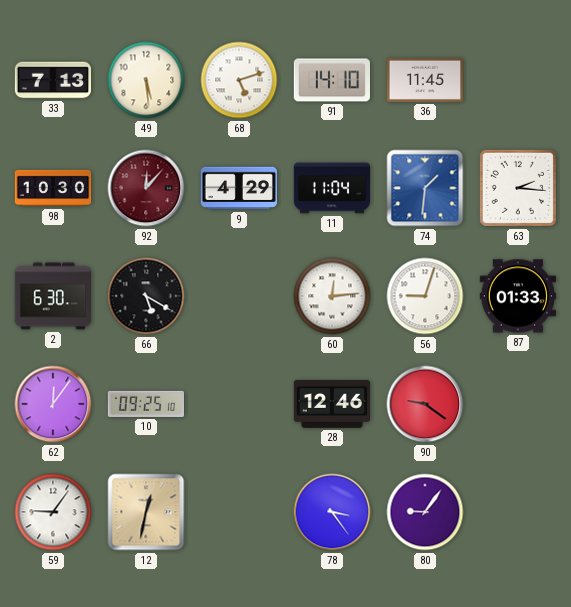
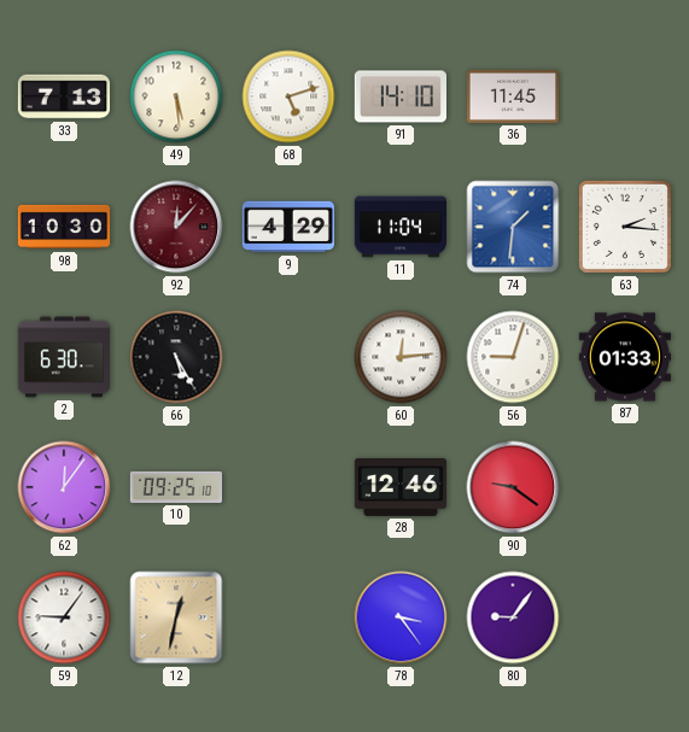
66: 5:20 -> 5:25
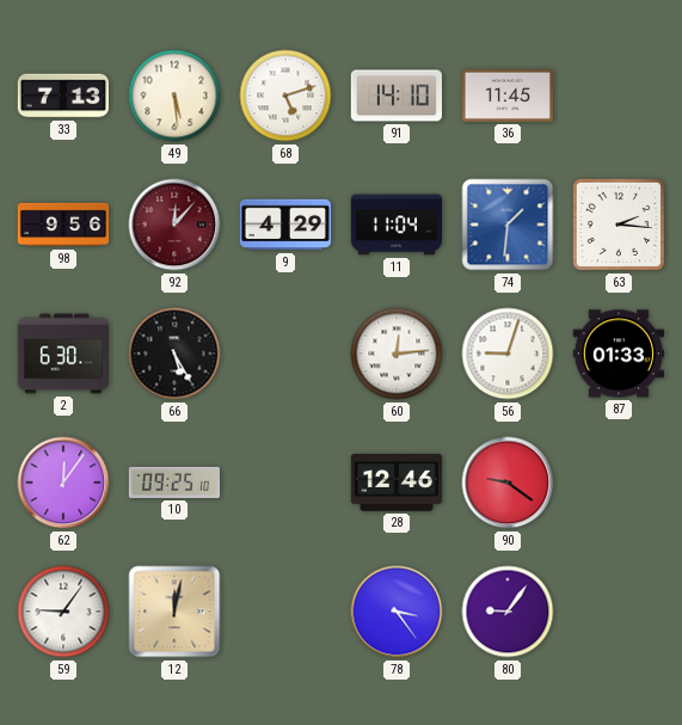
98: 10:30 -> 9:56
12: 12:32 -> 12:02
